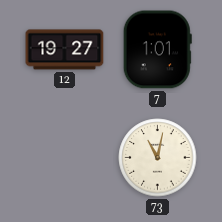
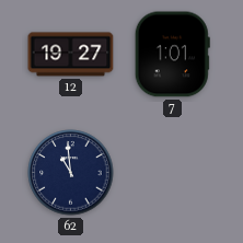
62: none -> 10:59
73: 11:02 -> none
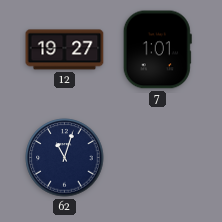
62: 10:59 -> 11:03
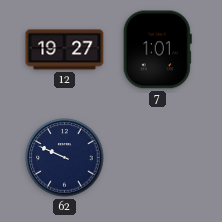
62: 11:03 -> 9:49
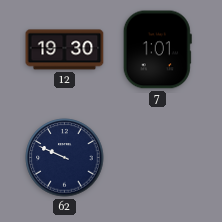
12: 19:27 -> 19:30
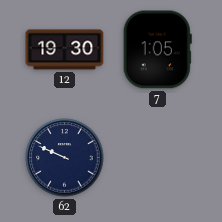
7: 1:01 -> 1:05
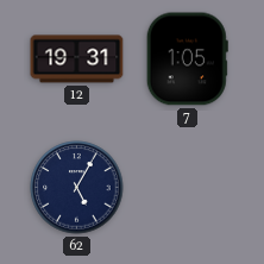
12: 19:30 -> 19:31
62: 9:49 -> 5:05
